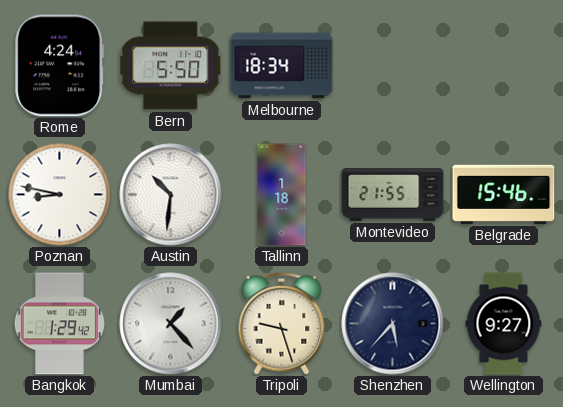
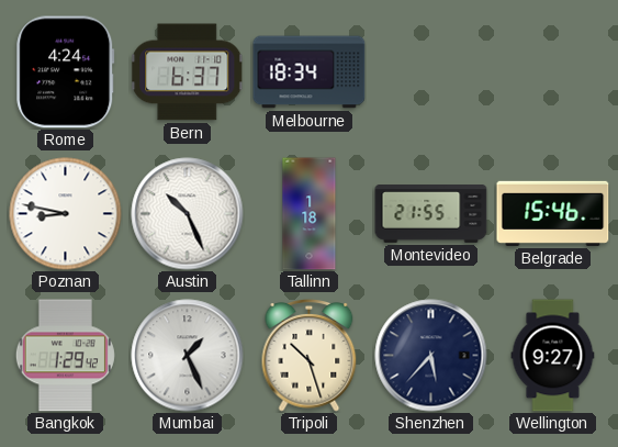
Bern: 5:50 -> 6:37
Austin: 10:31 -> 10:26
Mumbai: 1:23 -> 1:26
Tripoli: 9:27 -> 10:27
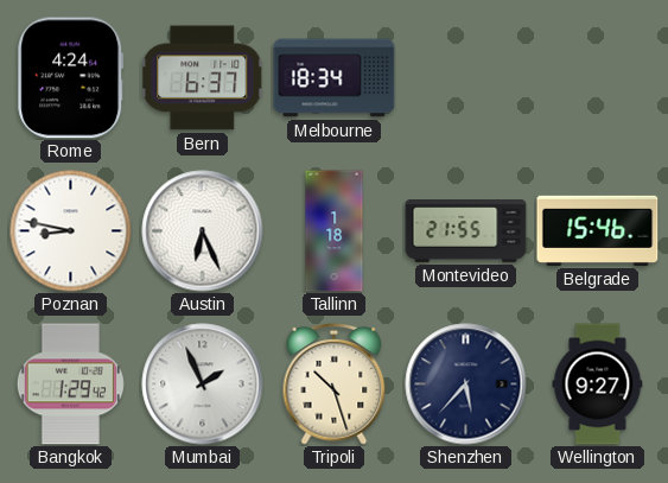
Austin: 10:26 -> 6:26
Mumbai: 1:26 -> 1:56
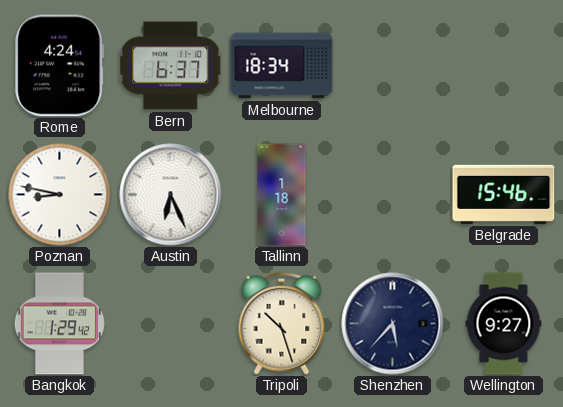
Montevideo: 21:55 -> none
Mumbai: 1:56 -> none
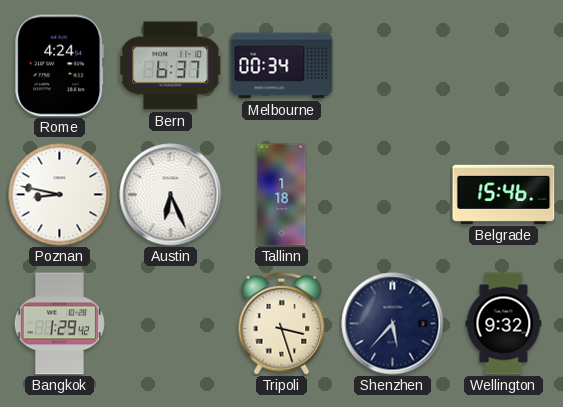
Melbourne: 18:34 -> 00:34
Tripoli: 10:27 -> 3:27
Wellington: 9:27 -> 9:32
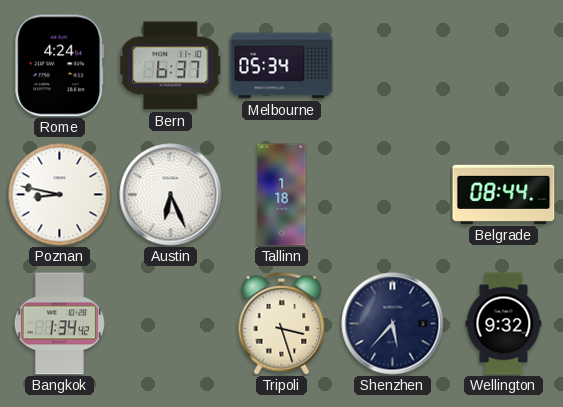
Melbourne: 00:34 -> 05:34
Belgrade: 15:46 -> 08:44
Bangkok: 1:29 -> 1:34
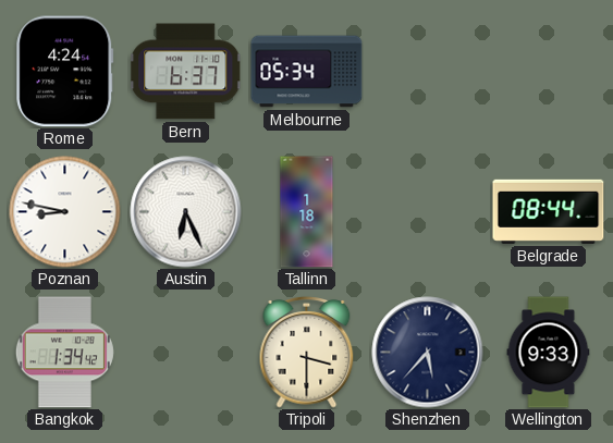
Tripoli: 3:27 -> 3:30
Wellington: 9:32 -> 9:33
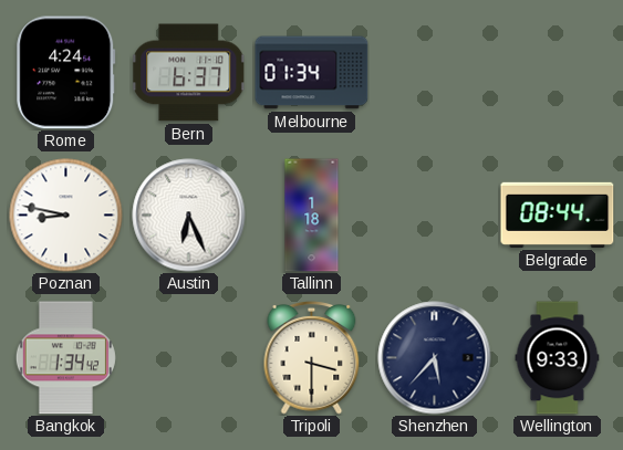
Melbourne: 05:34 -> 01:34
